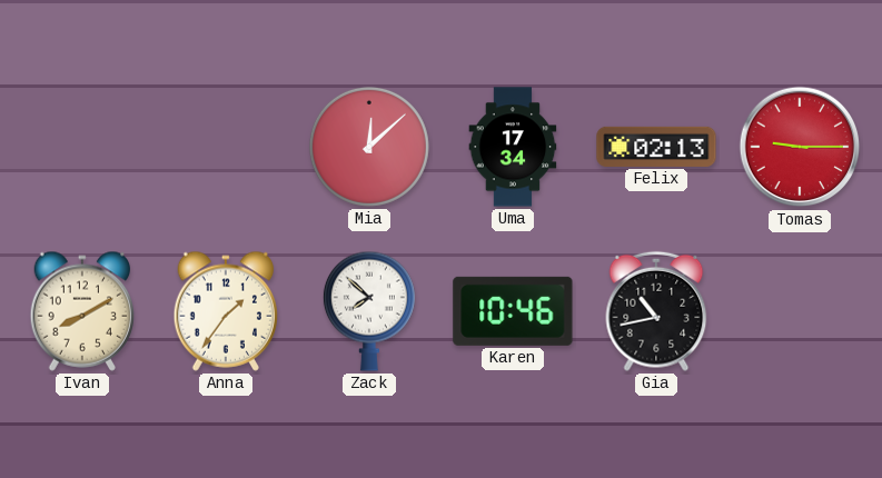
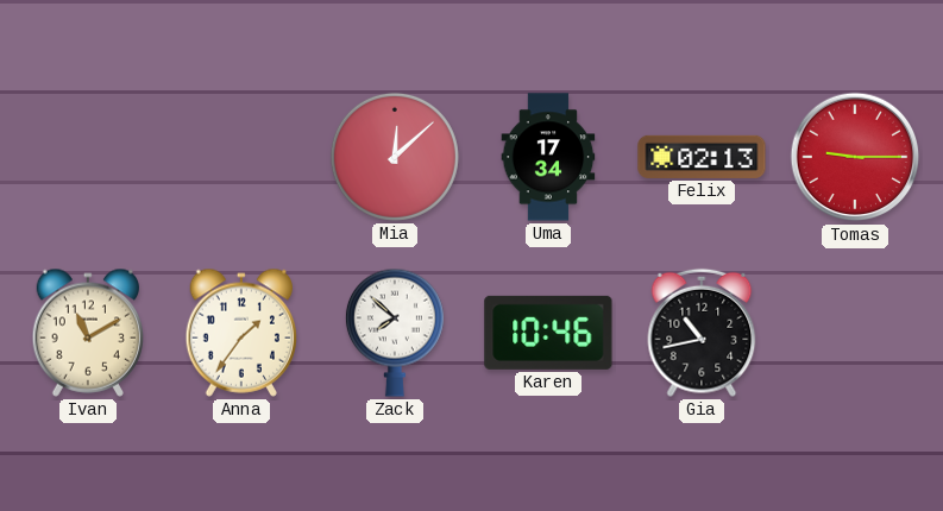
Ivan: 8:10 -> 11:10
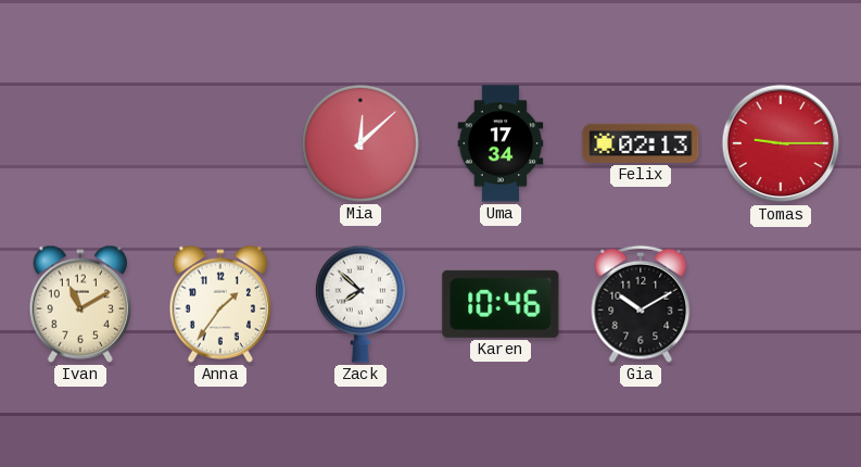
Gia: 10:43 -> 10:10
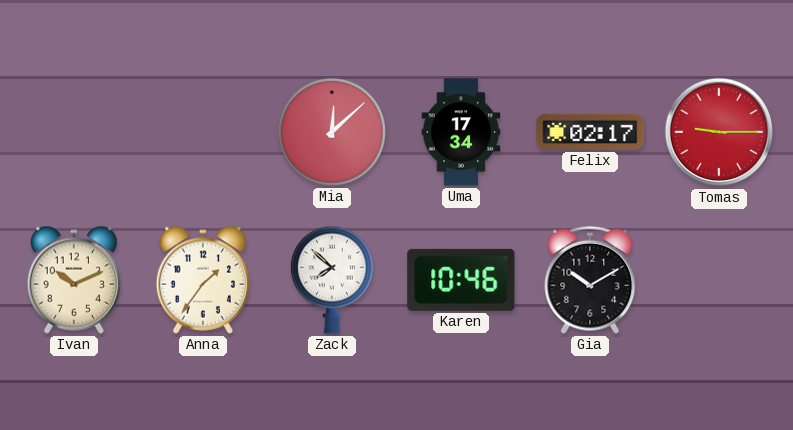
Felix: 02:13 -> 02:17
Ivan: 11:10 -> 10:11
